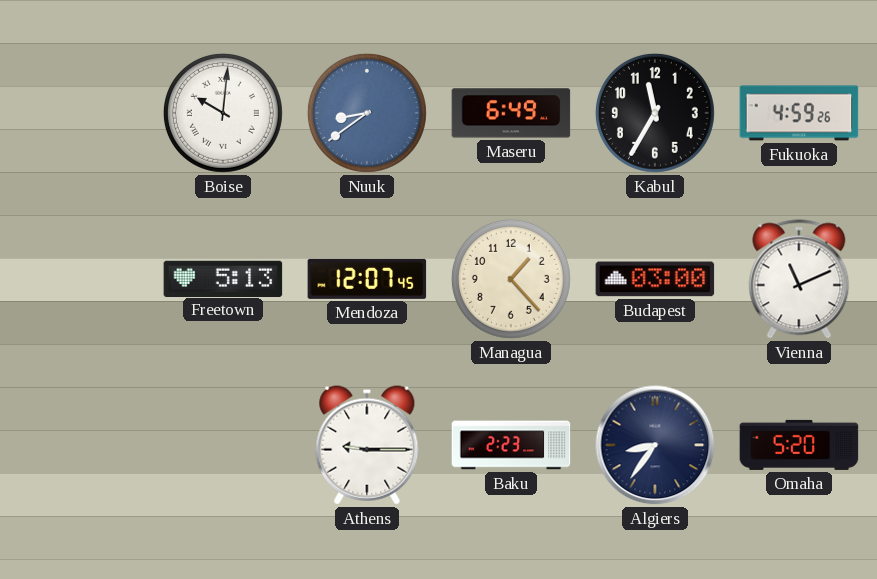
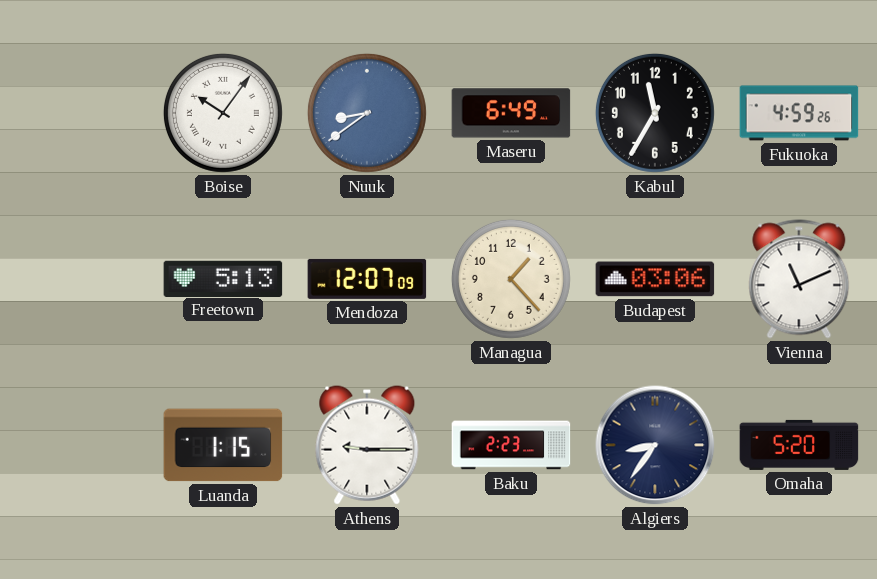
Boise: 10:01 -> 10:06
Mendoza: 12:07:45 -> 12:07:09
Budapest: 03:00 -> 03:06
Luanda: none -> 1:15
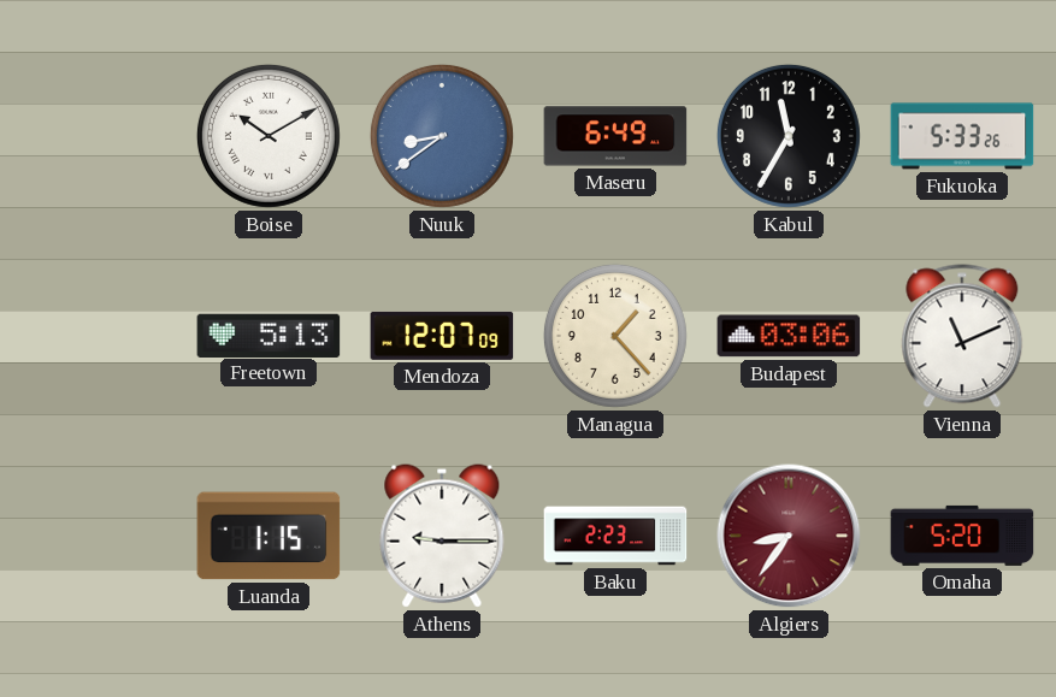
Boise: 10:06 -> 10:10
Fukuoka: 4:59 -> 5:33
Algiers dial: navy -> burgundy
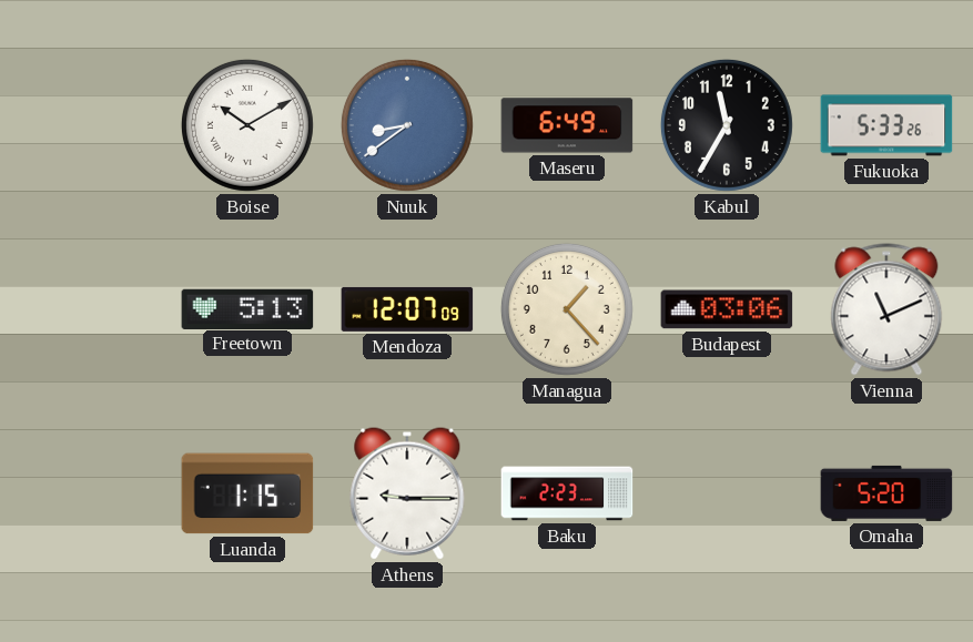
Algiers: 8:36 -> none
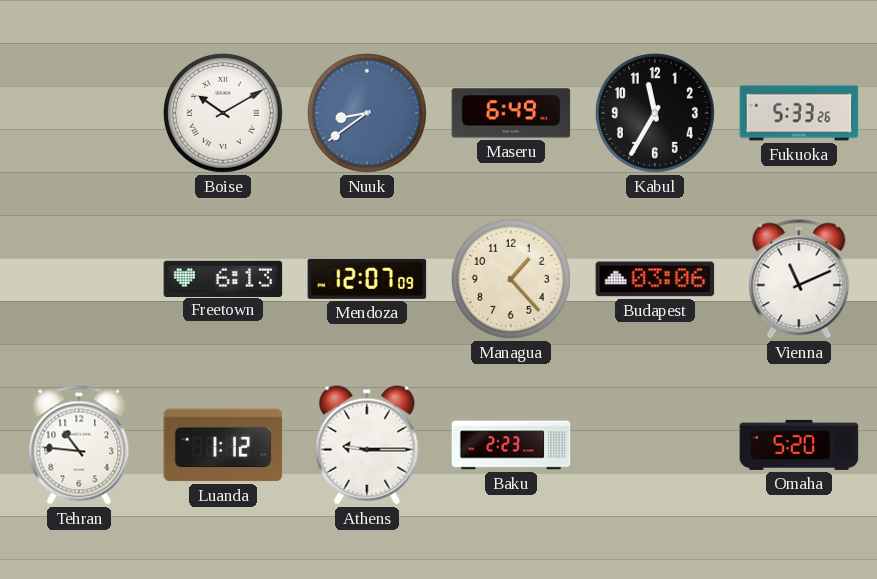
Freetown: 5:13 -> 6:13
Tehran: none -> 10:46
Luanda: 1:15 -> 1:12
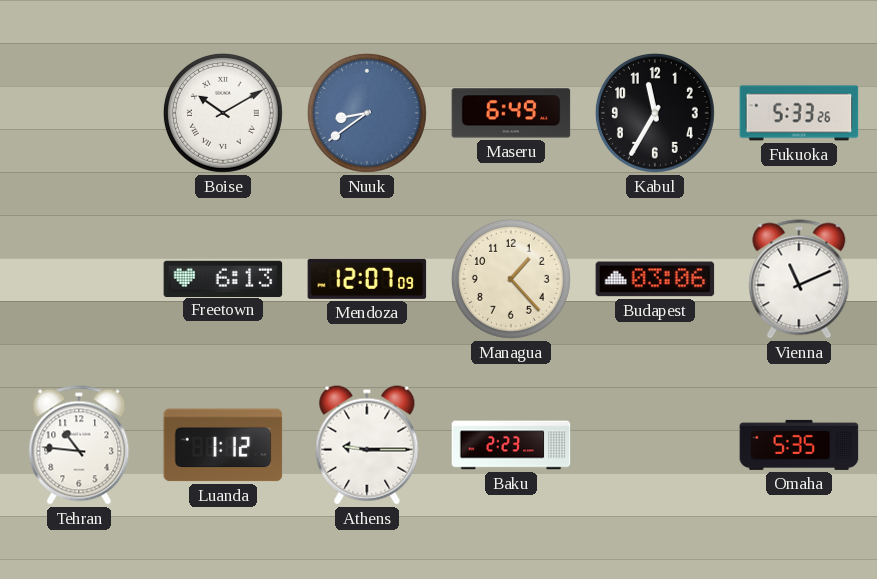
Omaha: 5:20 -> 5:35
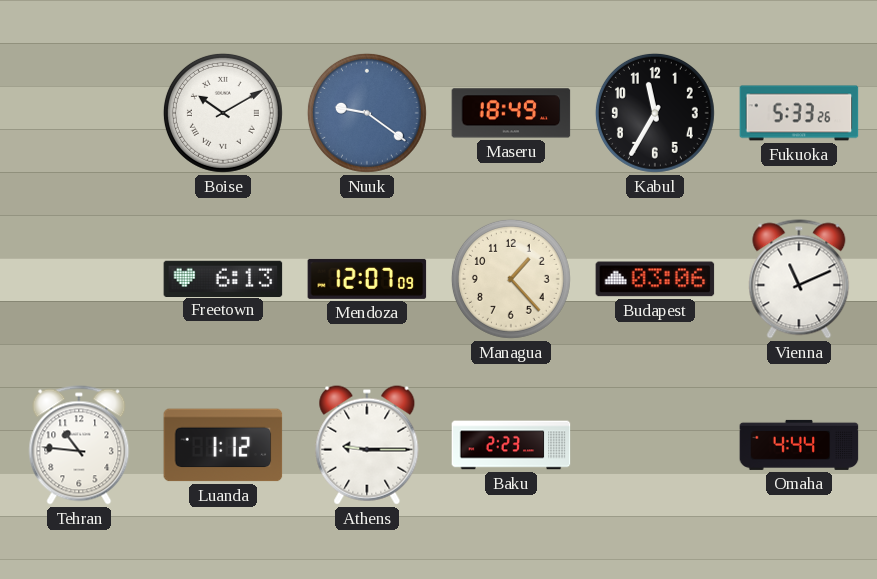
Nuuk: 8:39 -> 9:21
Maseru: 6:49 -> 18:49
Omaha: 5:35 -> 4:44
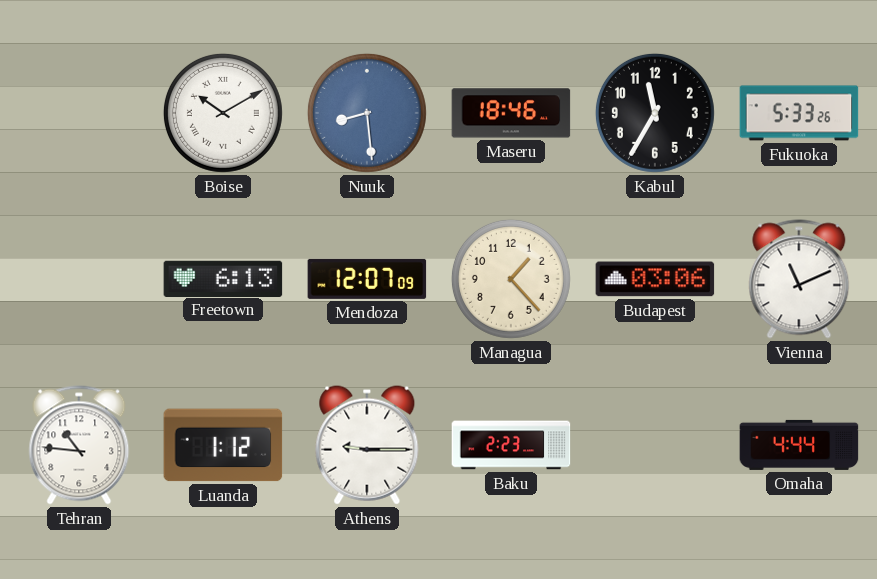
Nuuk: 9:21 -> 8:29
Maseru: 18:49 -> 18:46
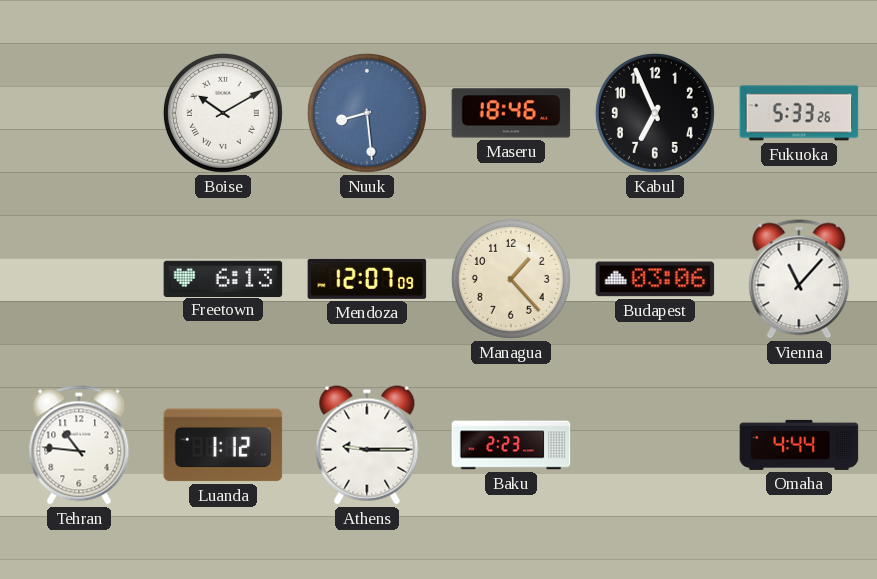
Kabul: 11:35 -> 6:56
Vienna: 11:11 -> 11:07
